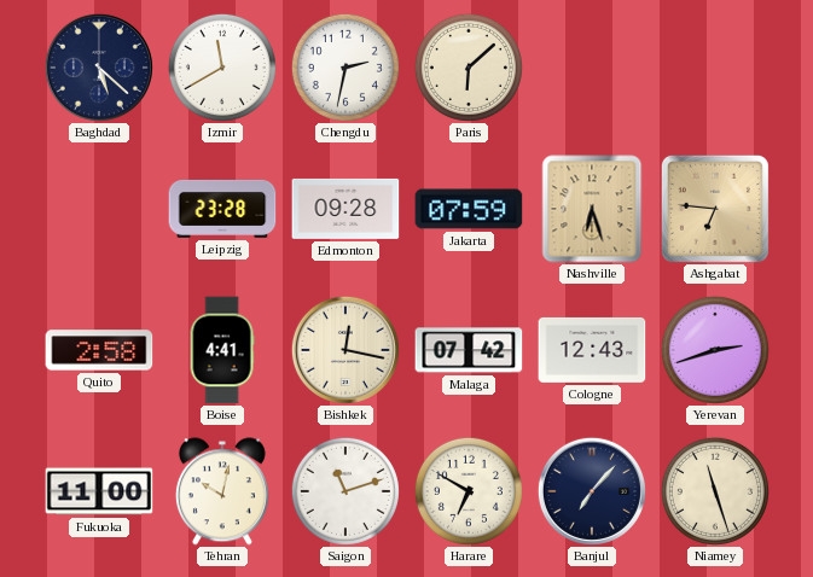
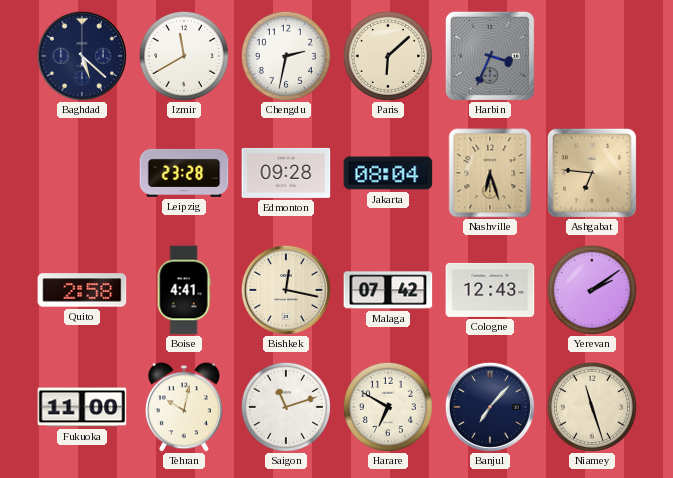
Harbin: none -> 3:34
Jakarta: 07:59 -> 08:04
Yerevan: 2:42 -> 2:09
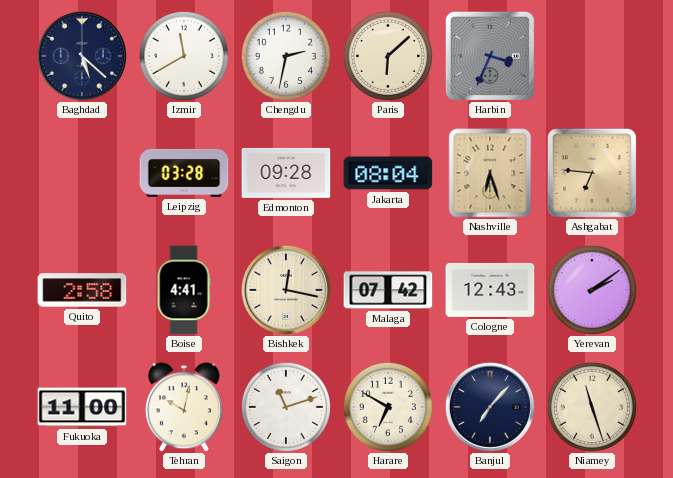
Leipzig: 23:28 -> 03:28
